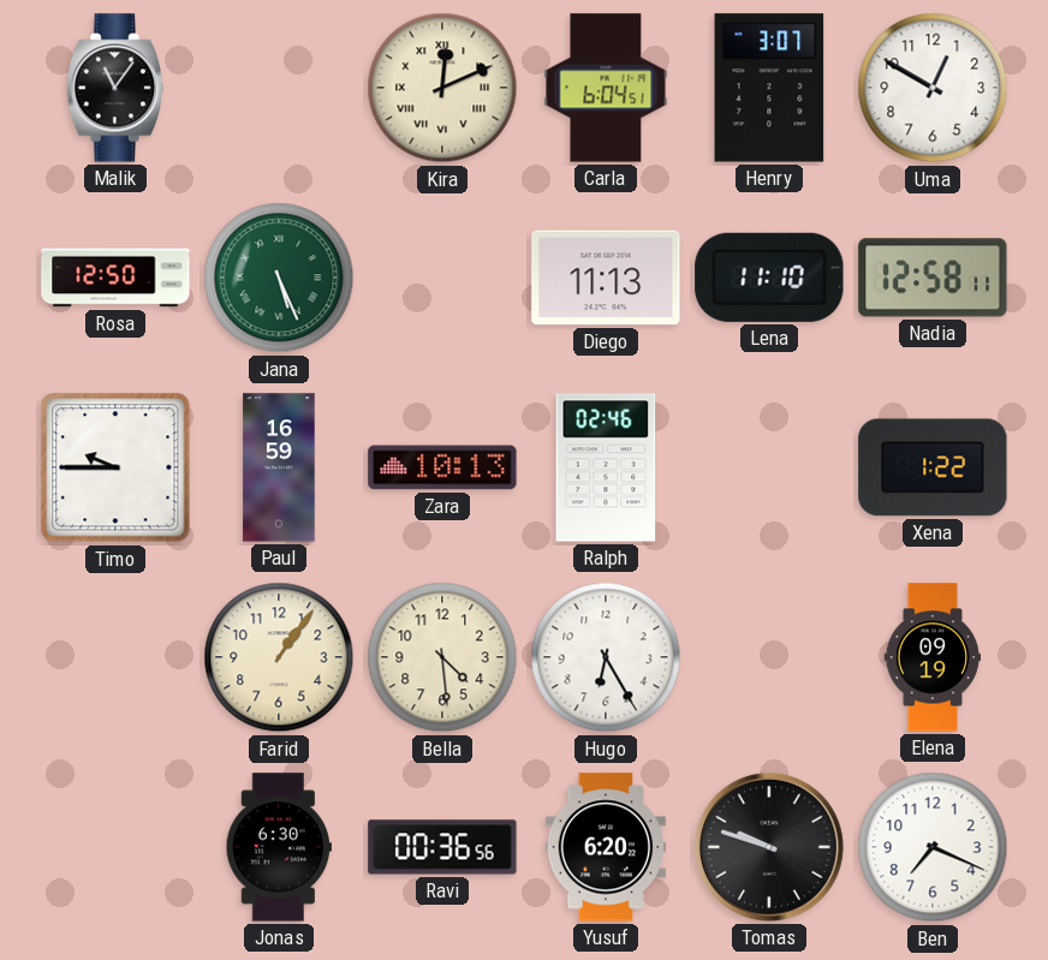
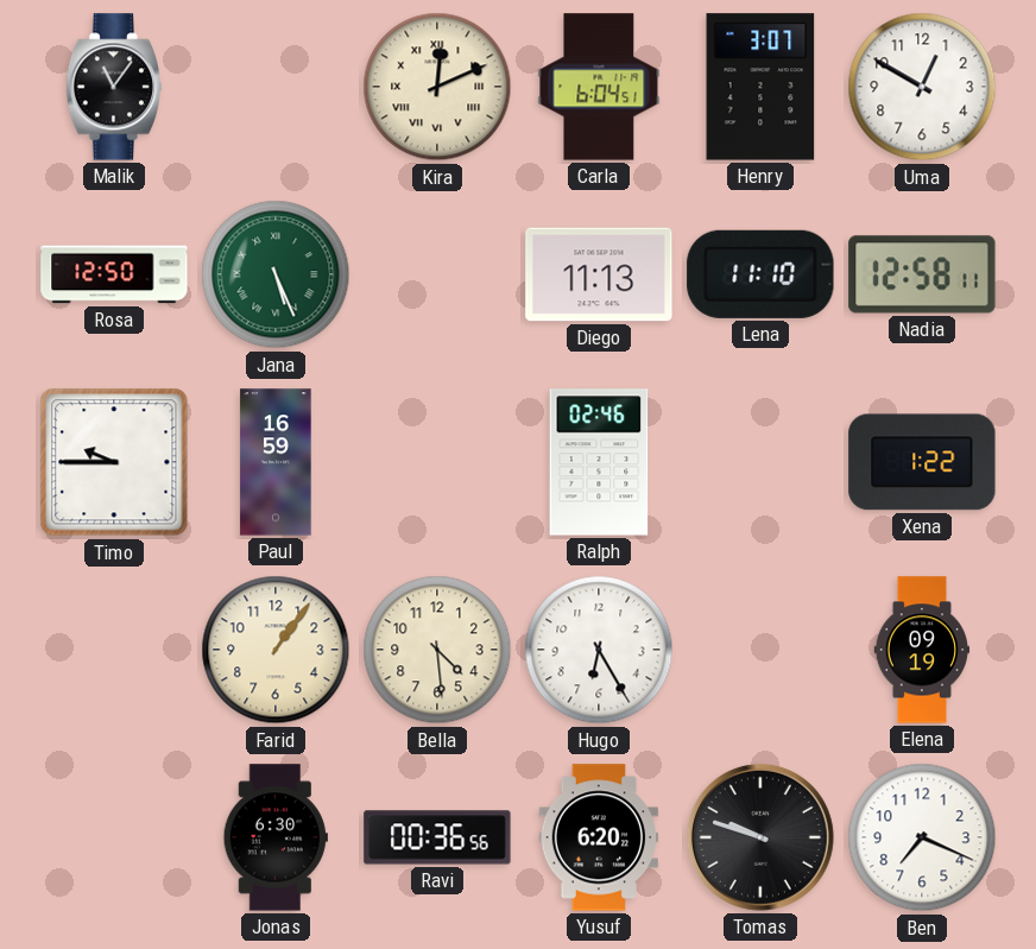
Zara: 10:13 -> none
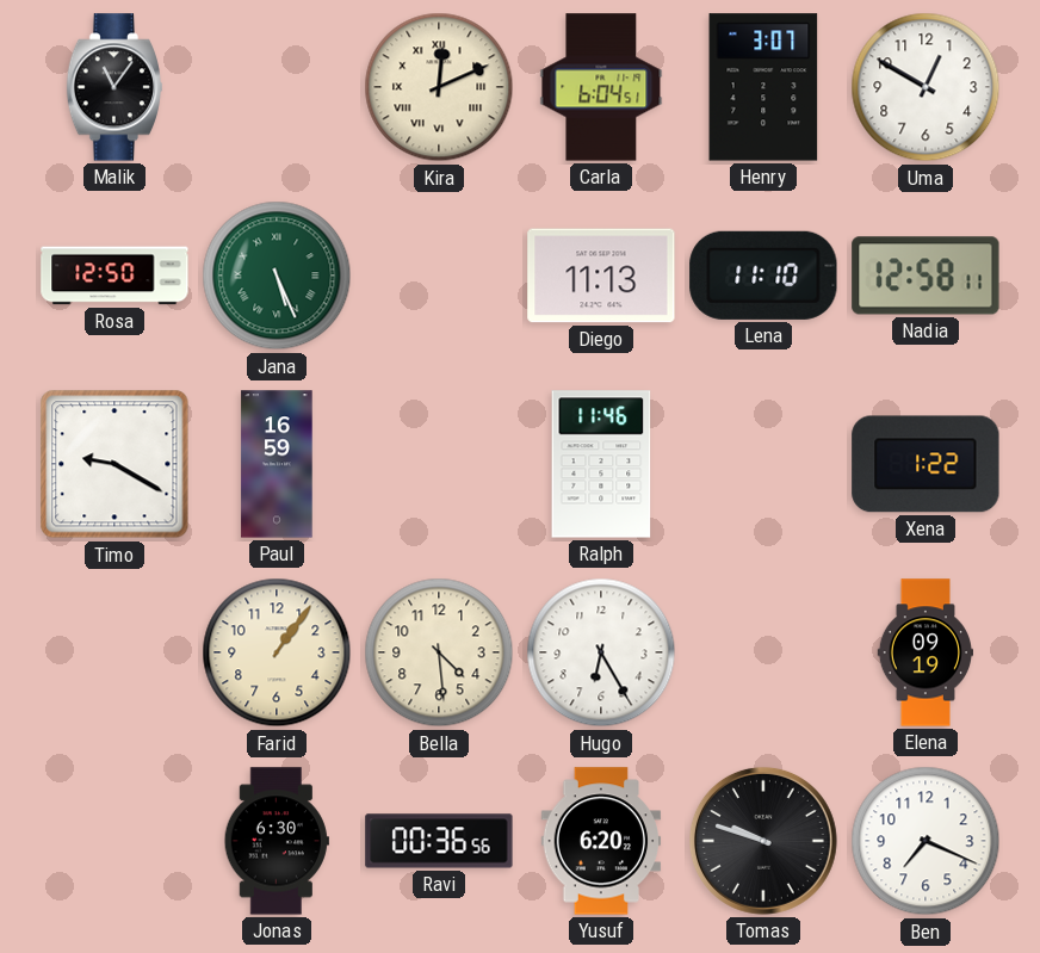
Timo: 9:45 -> 9:20
Ralph: 02:46 -> 11:46
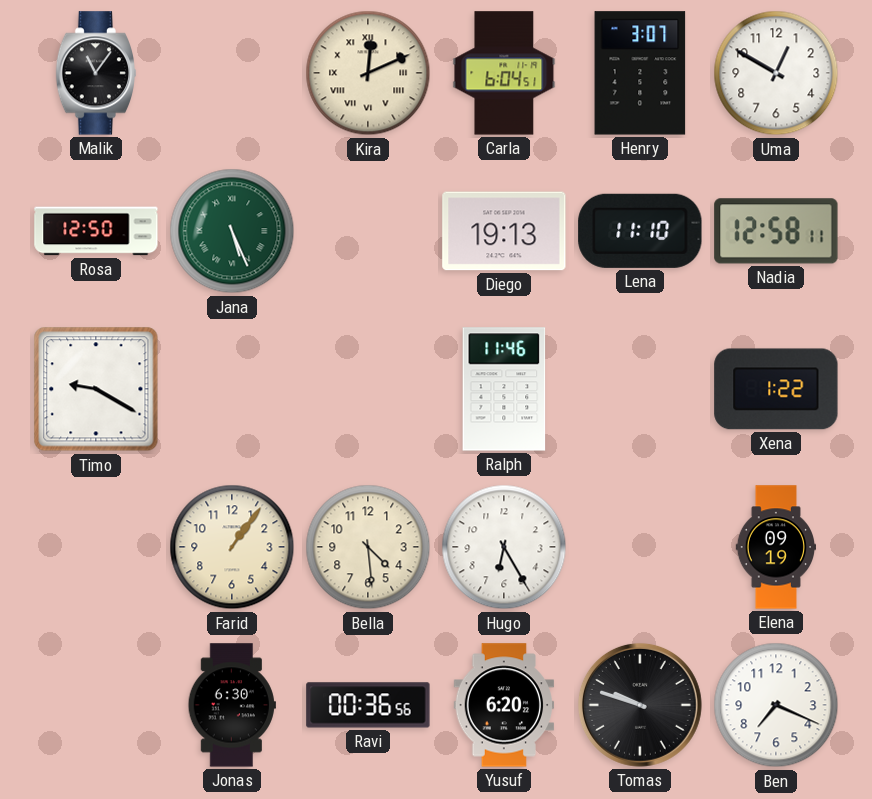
Diego: 11:13 -> 19:13
Paul: 16:59 -> none
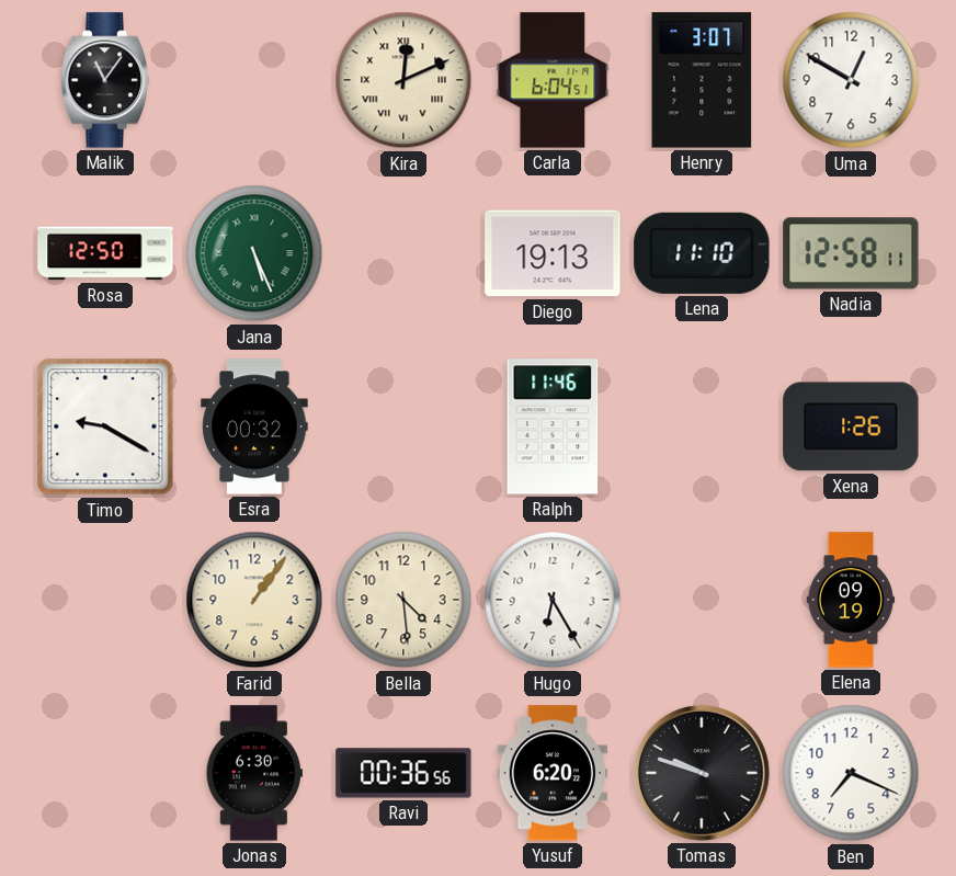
Esra: none -> 00:32
Xena: 1:22 -> 1:26
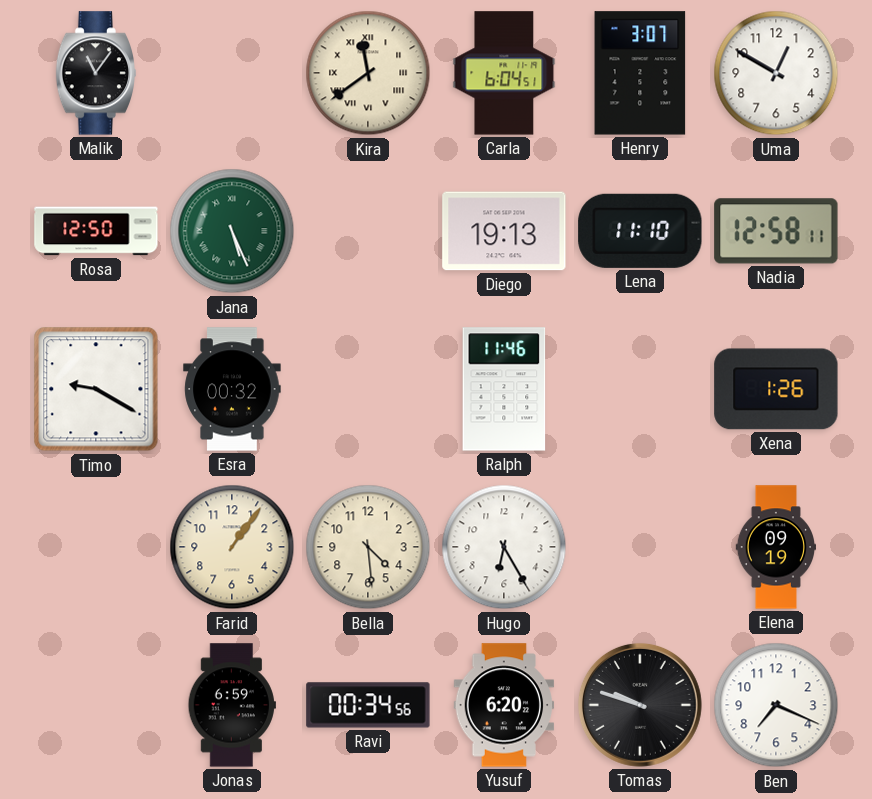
Kira: 12:11 -> 11:39
Jonas: 6:30 -> 6:59
Ravi: 00:36 -> 00:34
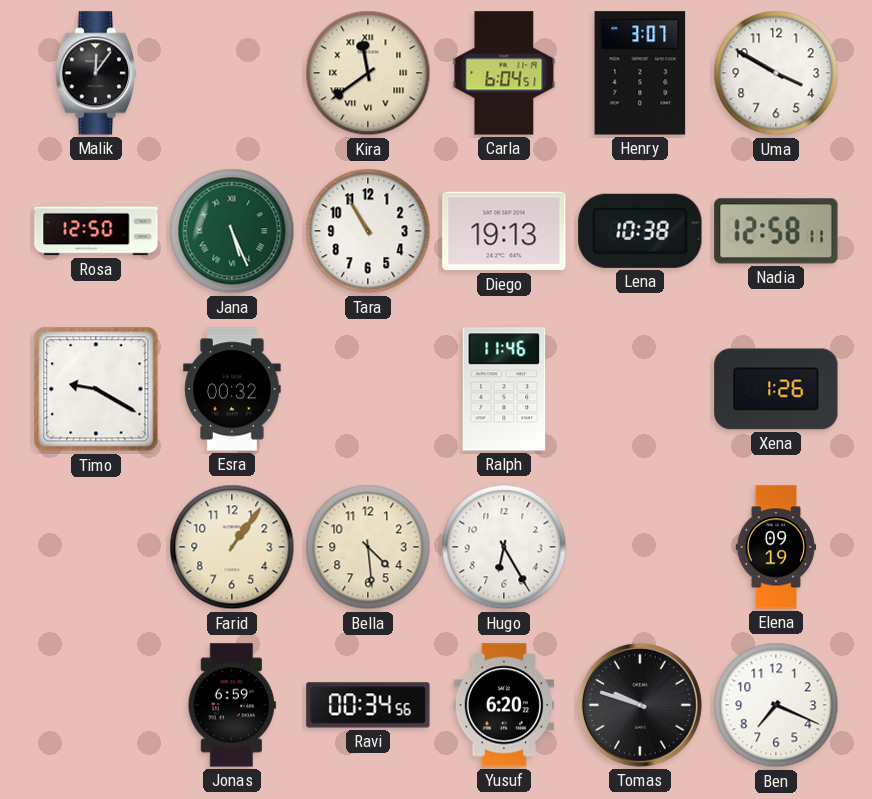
Malik: 11:06 -> 12:06
Uma: 12:50 -> 3:50
Tara: none -> 10:55
Lena: 11:10 -> 10:38
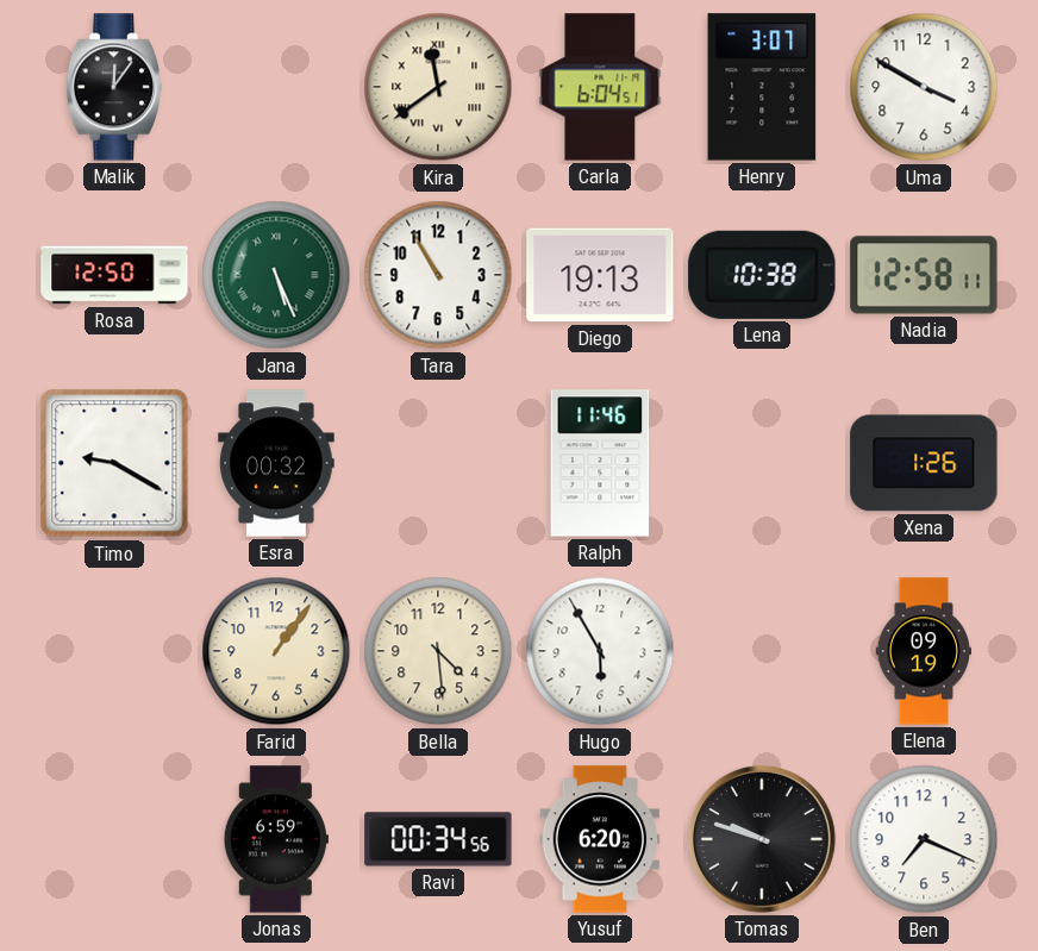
Hugo: 6:25 -> 5:55
